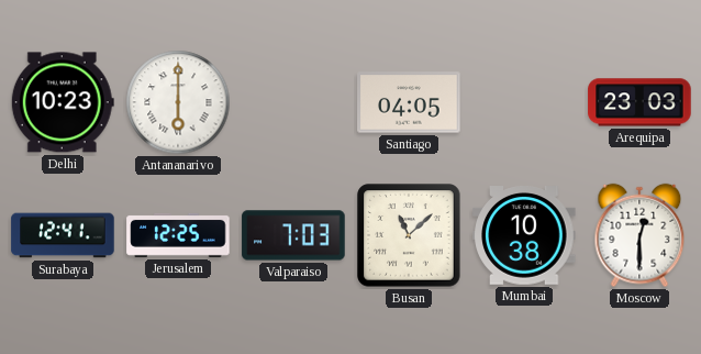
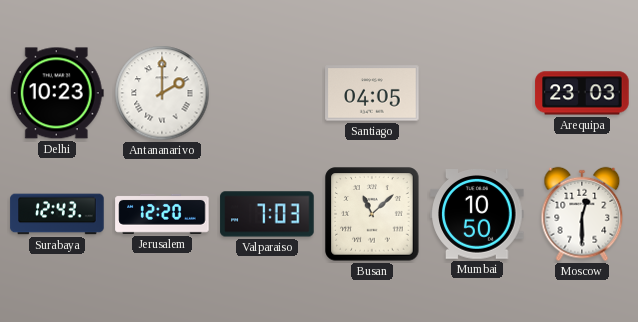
Antananarivo: 6:00 -> 2:00
Surabaya: 12:41 -> 12:43
Jerusalem: 12:25 -> 12:20
Mumbai: 10:38 -> 10:50
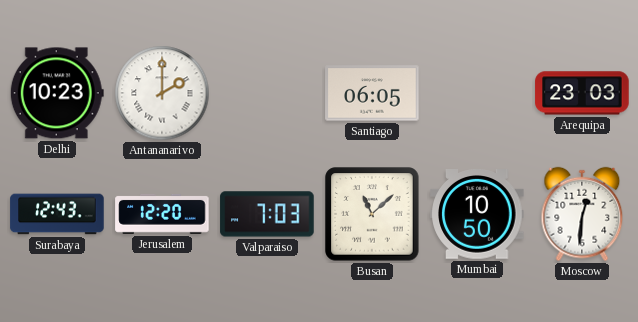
Santiago: 04:05 -> 06:05
Moscow: 12:30 -> 12:31
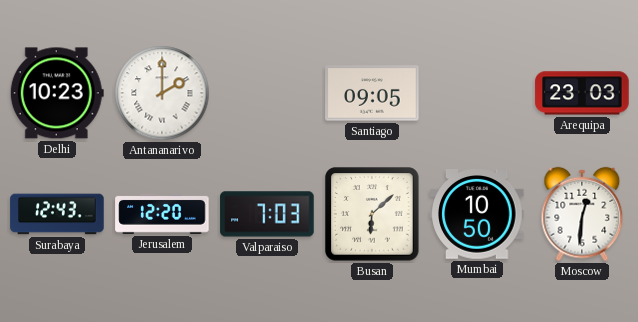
Santiago: 06:05 -> 09:05
Busan: 11:08 -> 6:08
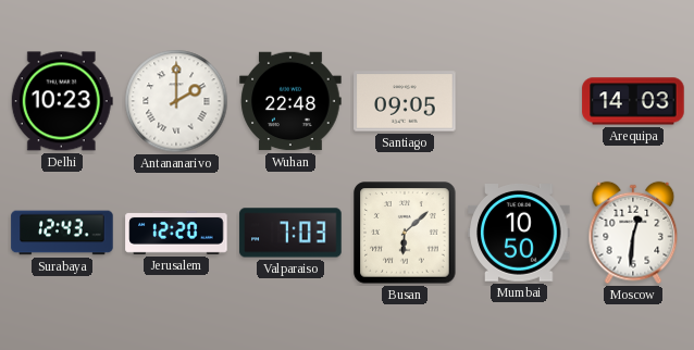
Wuhan: none -> 22:48
Arequipa: 23:03 -> 14:03
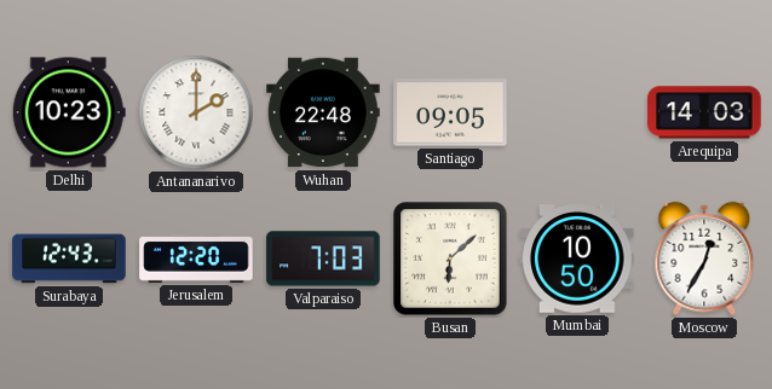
Moscow: 12:31 -> 12:35
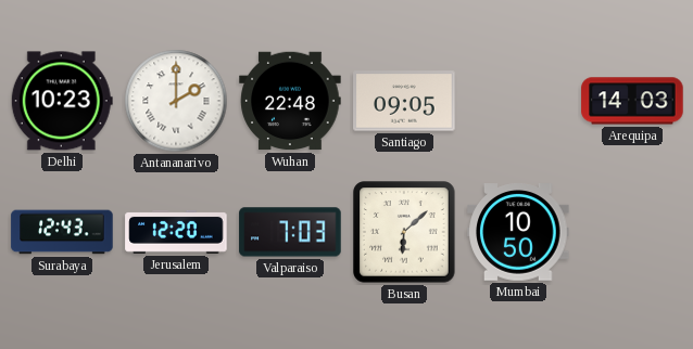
Moscow: 12:35 -> none
